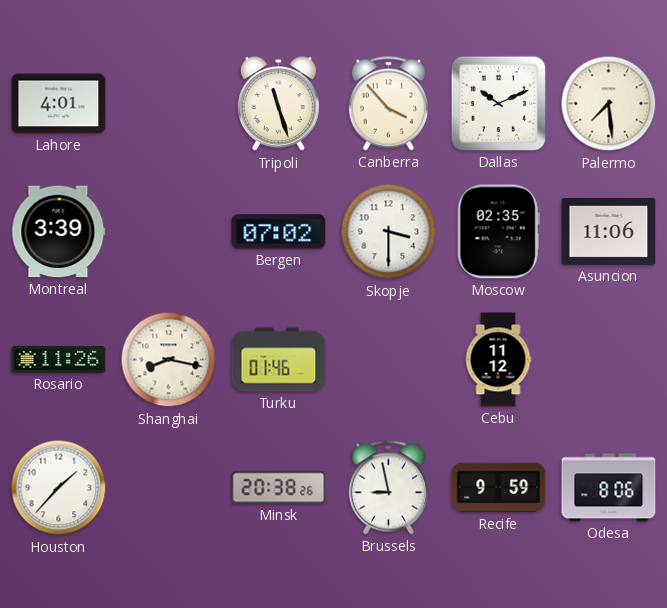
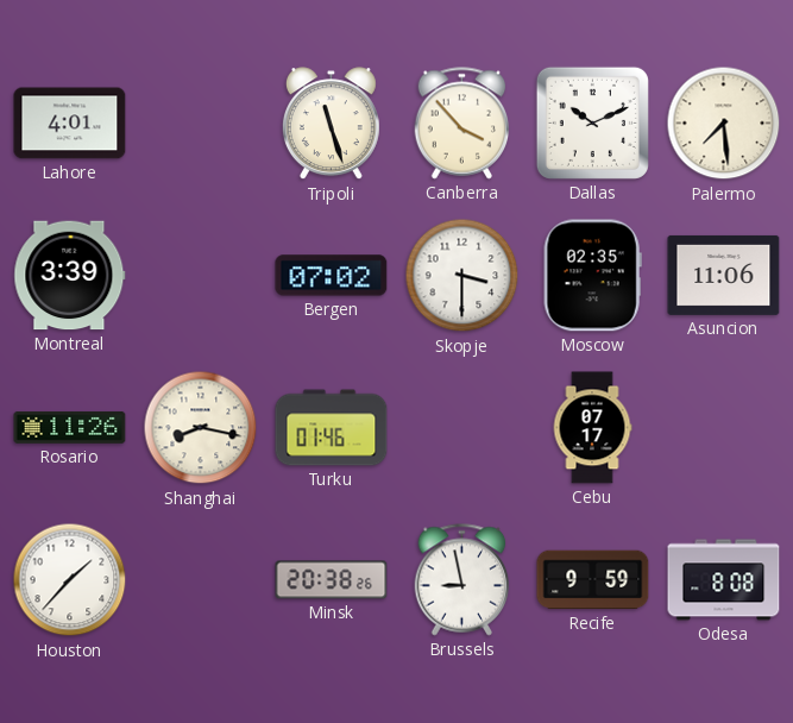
Cebu: 11:12 -> 07:17
Odesa: 8:06 -> 8:08
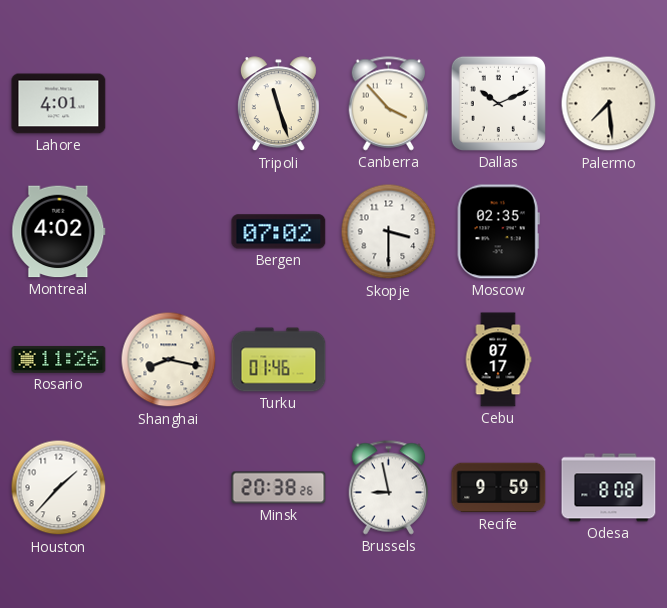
Montreal: 3:39 -> 4:02
Asuncion: 11:06 -> none
